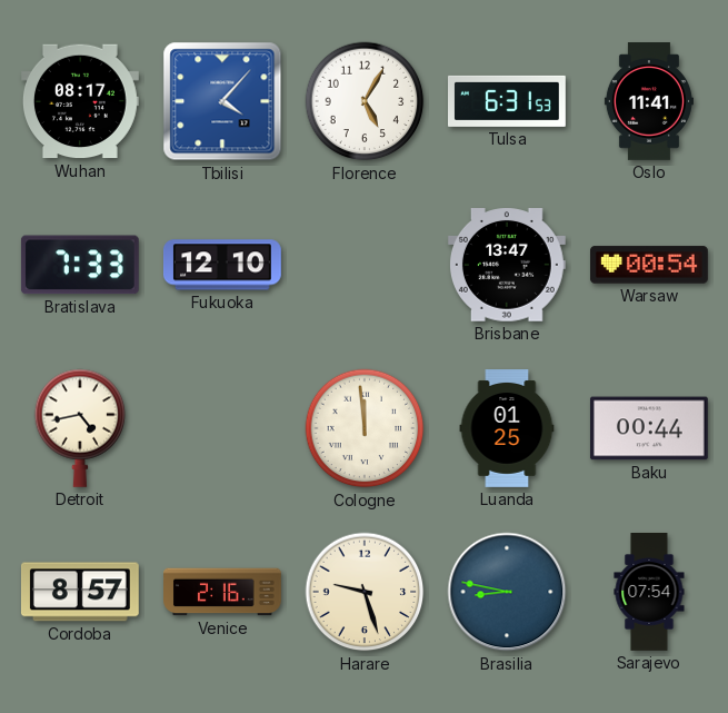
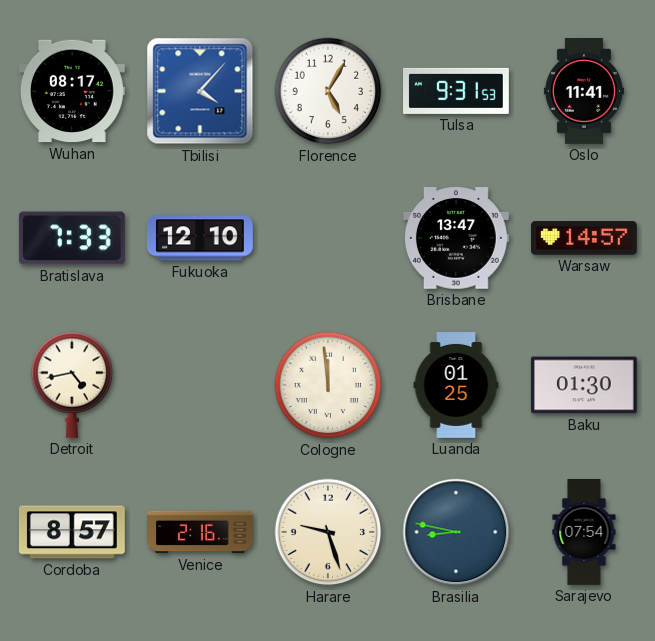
Tulsa: 6:31 -> 9:31
Warsaw: 00:54 -> 14:57
Baku: 00:44 -> 01:30
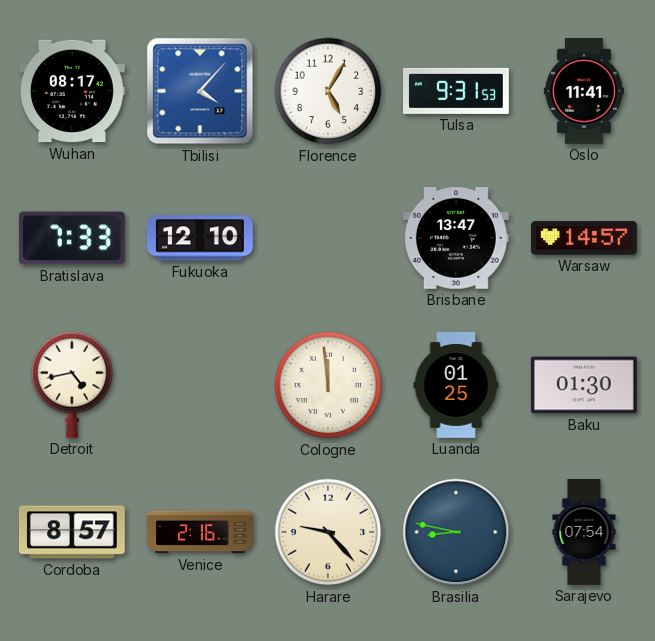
Harare: 9:27 -> 9:23
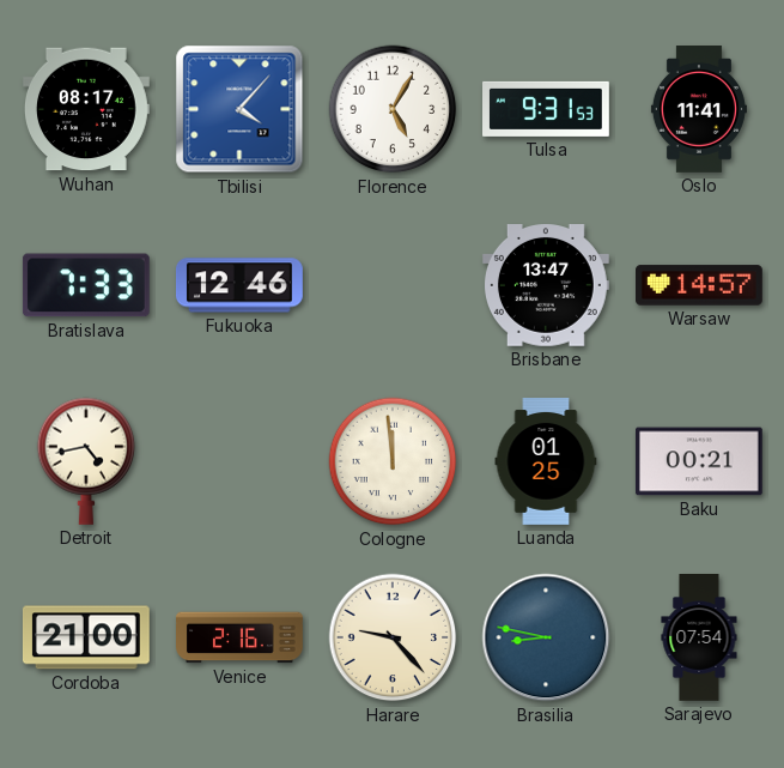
Fukuoka: 12:10 -> 12:46
Baku: 01:30 -> 00:21
Cordoba: 8:57 -> 21:00
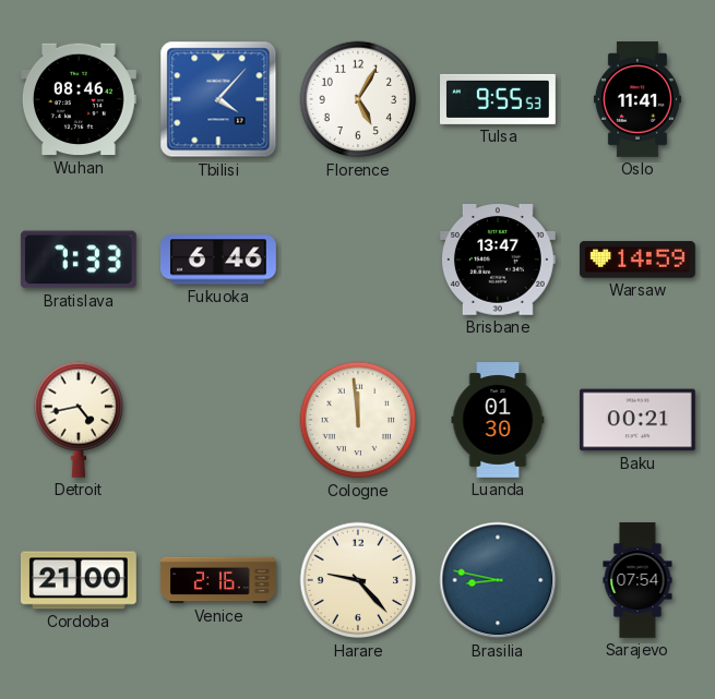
Wuhan: 08:17 -> 08:46
Tulsa: 9:31 -> 9:55
Fukuoka: 12:46 -> 6:46
Warsaw: 14:57 -> 14:59
Luanda: 01:25 -> 01:30
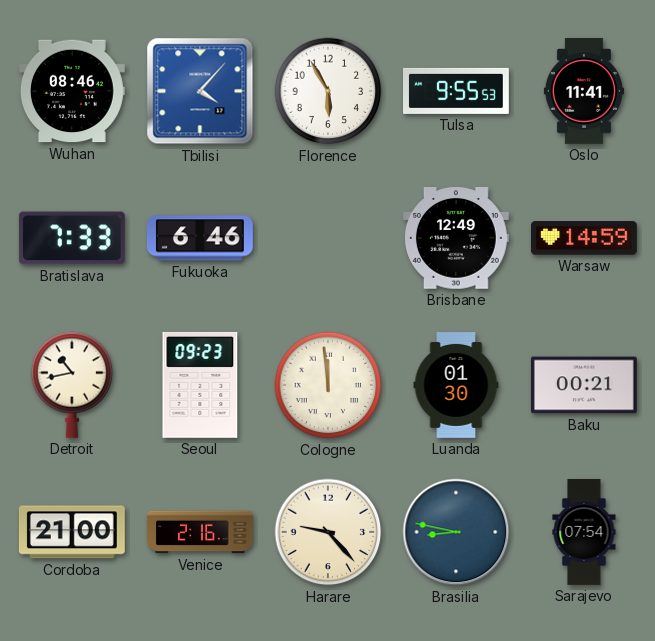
Florence: 5:05 -> 5:55
Brisbane: 13:47 -> 12:49
Detroit: 4:43 -> 10:43
Seoul: none -> 09:23
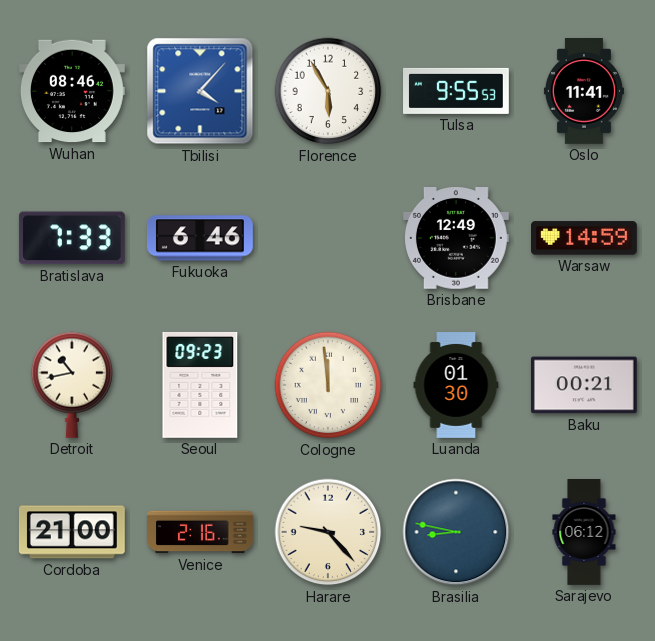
Sarajevo: 07:54 -> 06:12
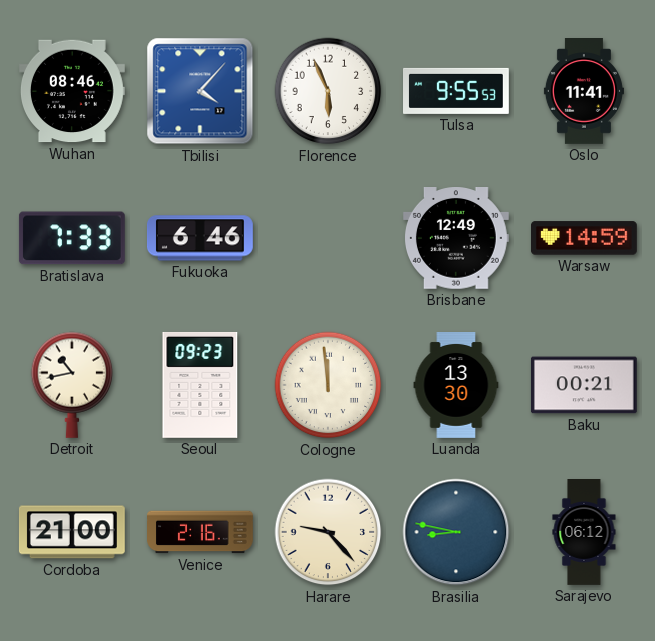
Florence: 5:55 -> 5:56
Luanda: 01:30 -> 13:30
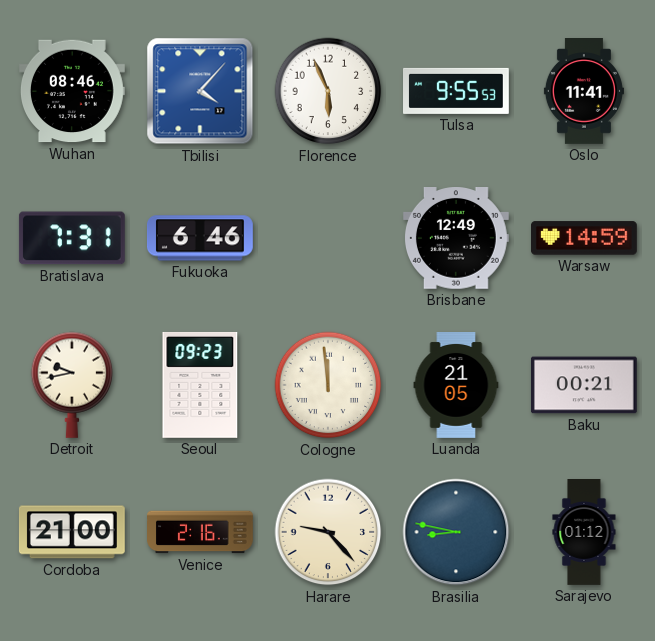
Bratislava: 7:33 -> 7:31
Detroit: 10:43 -> 9:43
Luanda: 13:30 -> 21:05
Sarajevo: 06:12 -> 01:12
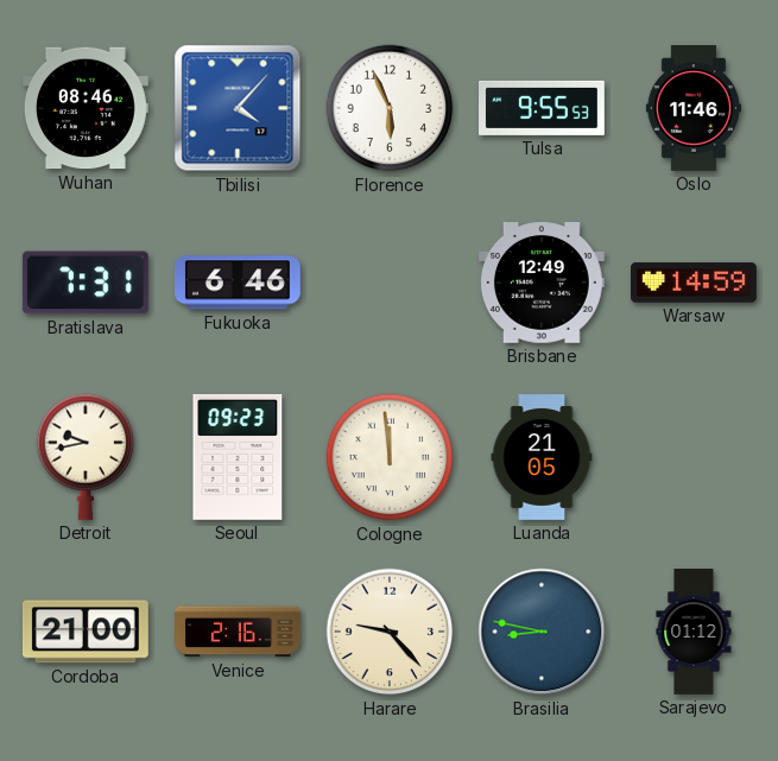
Oslo: 11:41 -> 11:46
Baku: 00:21 -> none
